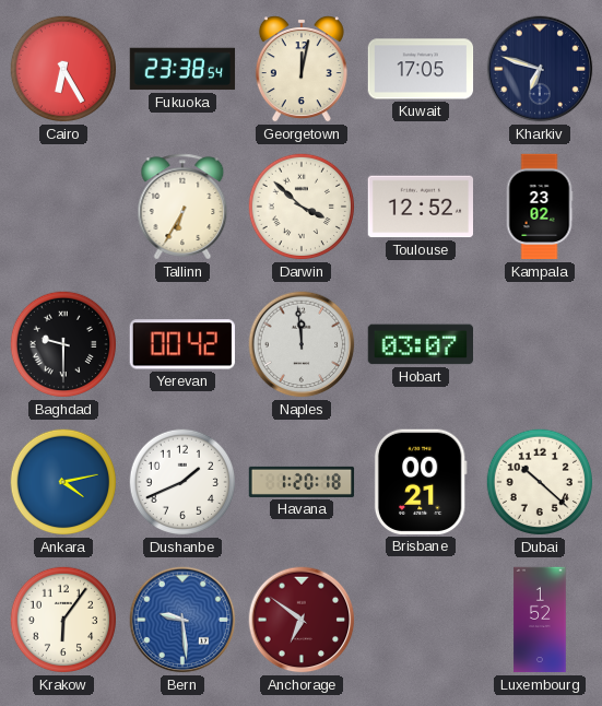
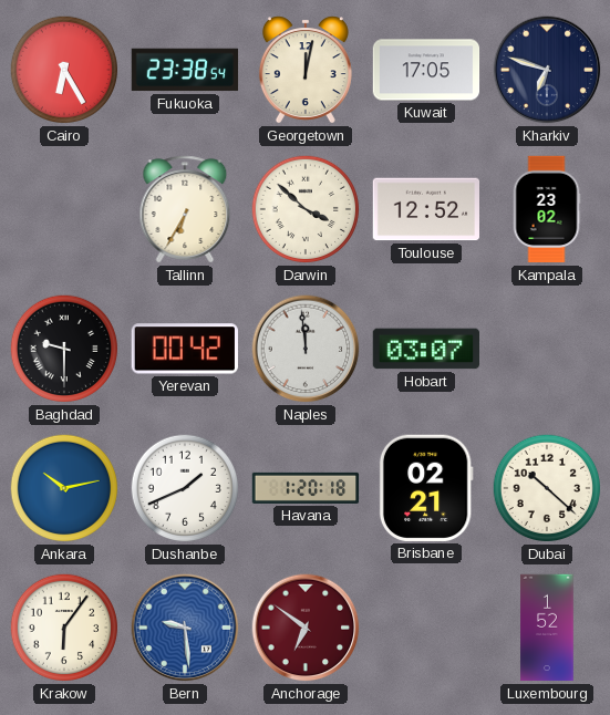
Ankara: 4:13 -> 10:13
Brisbane: 00:21 -> 02:21
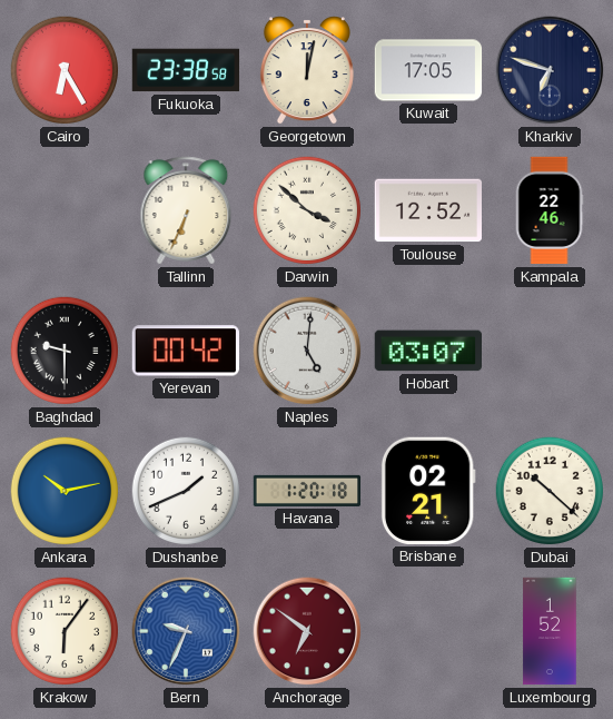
Fukuoka: 23:38:54 -> 23:38:58
Tallinn: 6:35 -> 6:34
Kampala: 23:02 -> 22:46
Naples: 11:59 -> 5:01
Bern: 9:29 -> 9:34
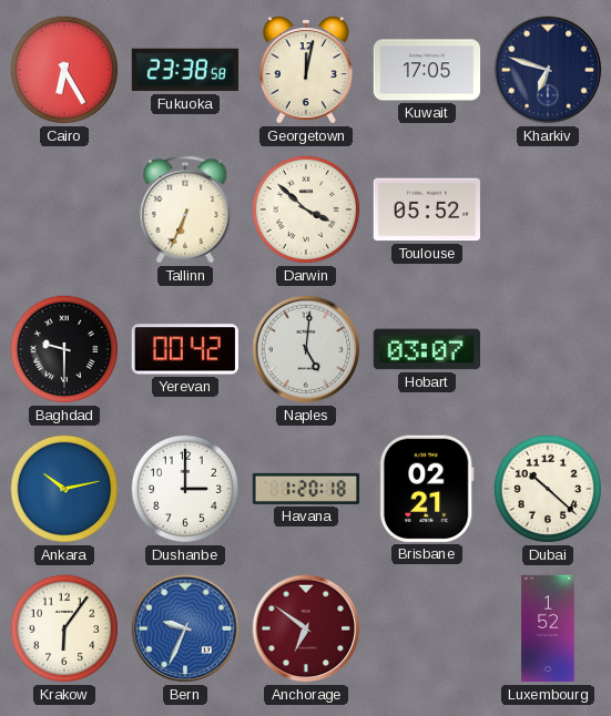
Toulouse: 12:52 -> 05:52
Kampala: 22:46 -> none
Dushanbe: 1:41 -> 3:00
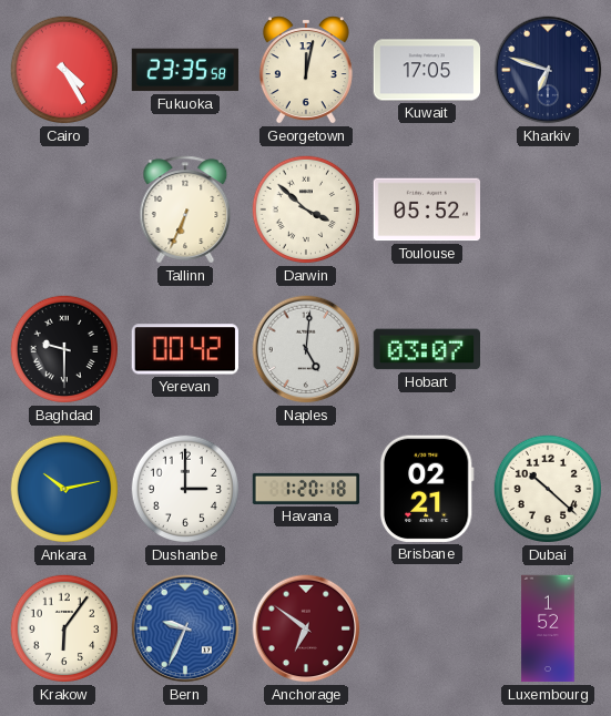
Cairo: 6:25 -> 4:25
Fukuoka: 23:38 -> 23:35
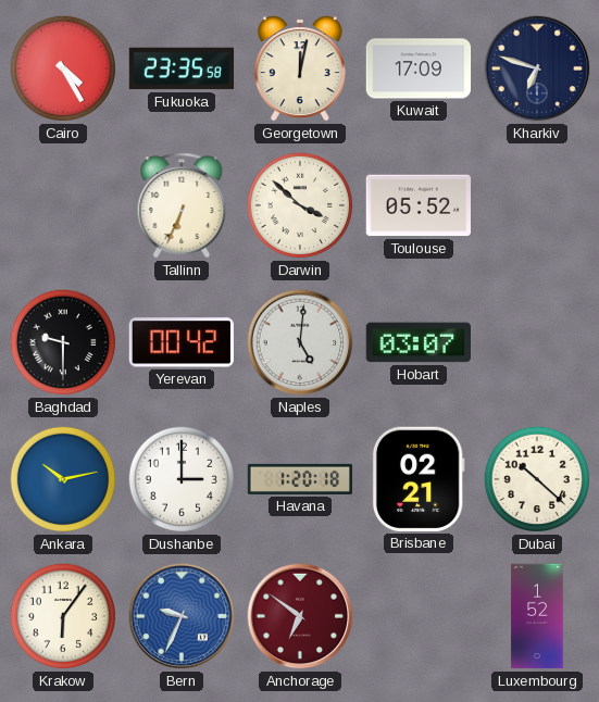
Kuwait: 17:05 -> 17:09
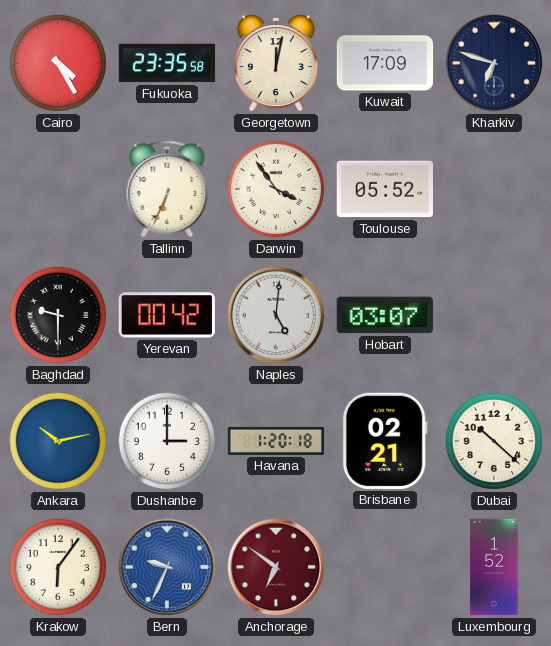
Darwin: 3:52 -> 3:54
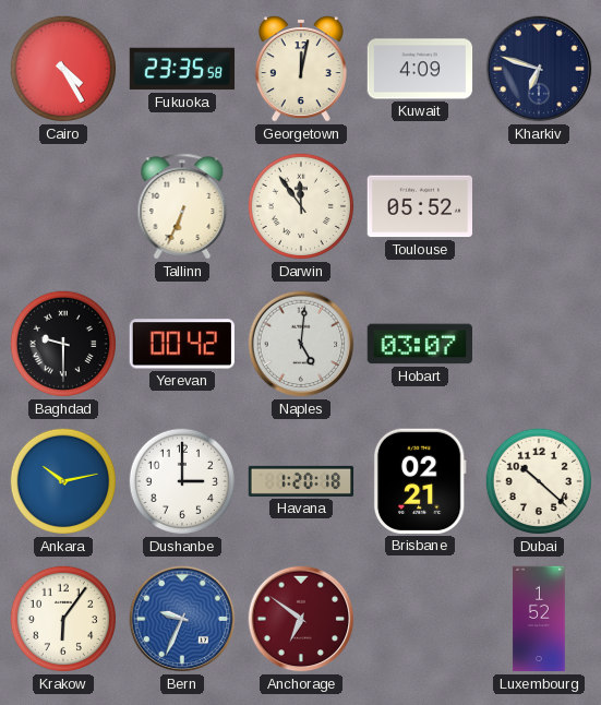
Kuwait: 17:09 -> 4:09
Darwin: 3:54 -> 11:54
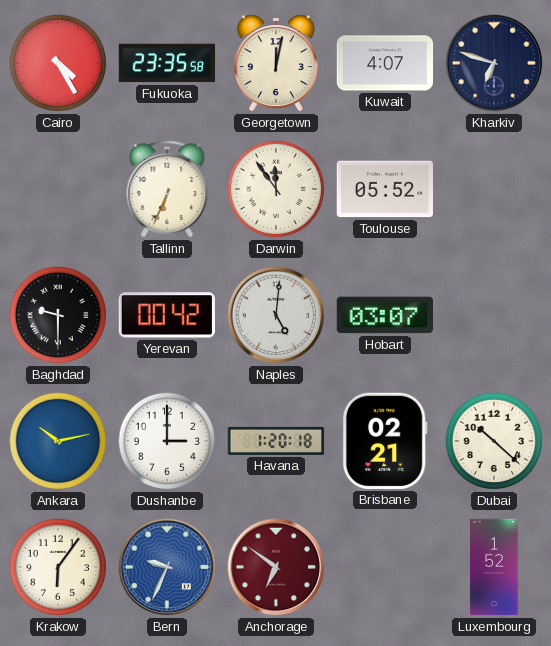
Kuwait: 4:09 -> 4:07
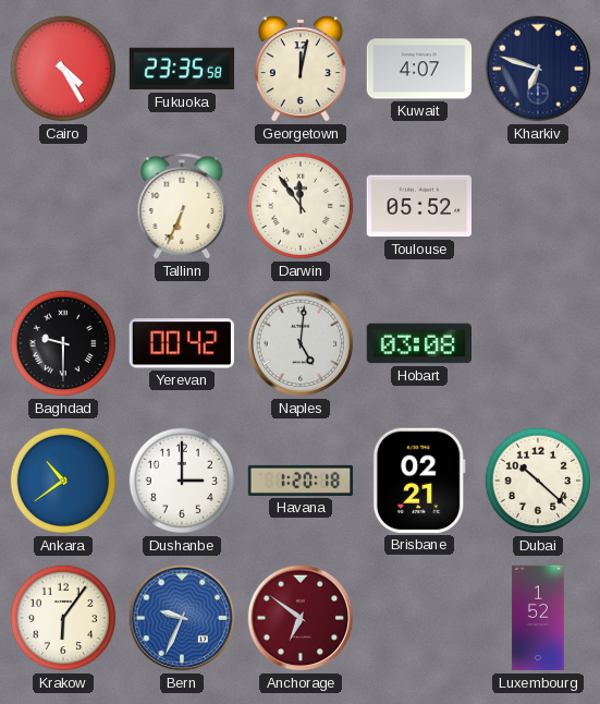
Hobart: 03:07 -> 03:08
Ankara: 10:13 -> 10:39
